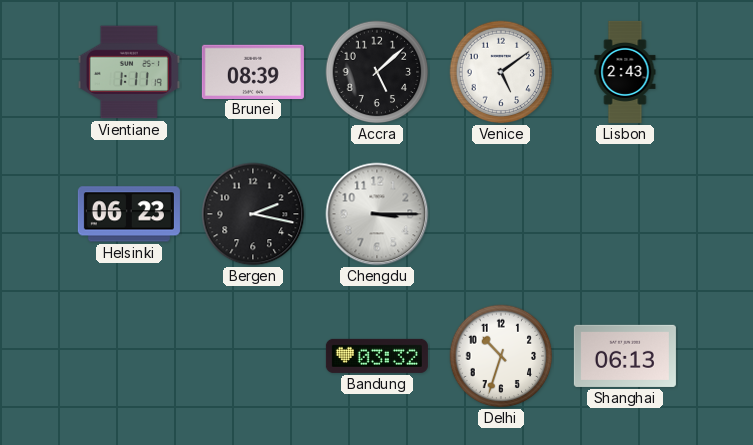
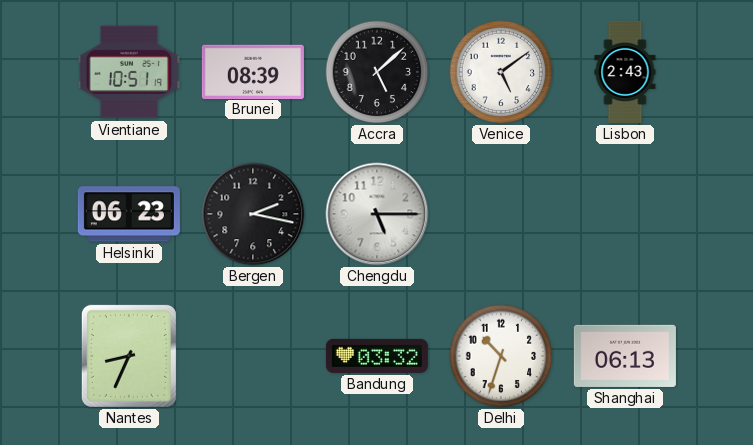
Vientiane: 1:11 -> 10:51
Chengdu: 3:15 -> 5:15
Nantes: none -> 8:34
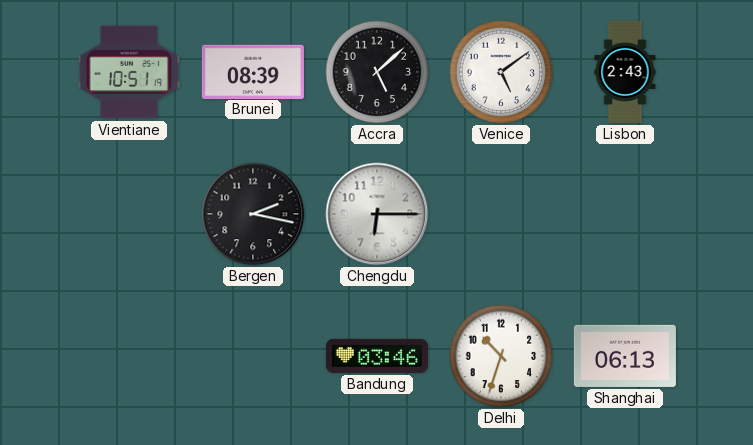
Helsinki: 06:23 -> none
Chengdu: 5:15 -> 6:15
Nantes: 8:34 -> none
Bandung: 03:32 -> 03:46
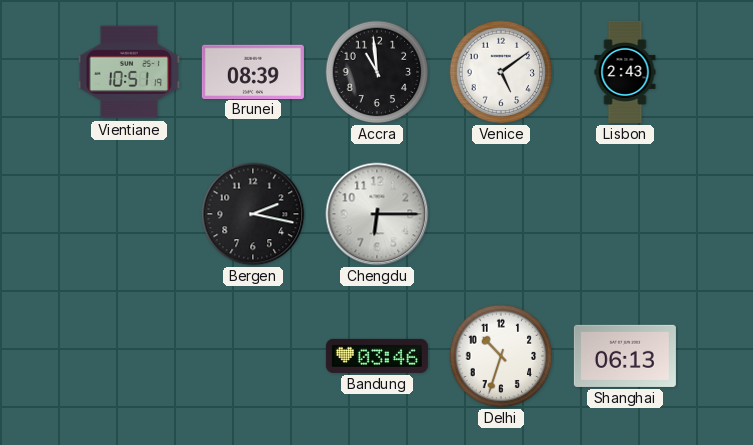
Accra: 5:08 -> 10:59
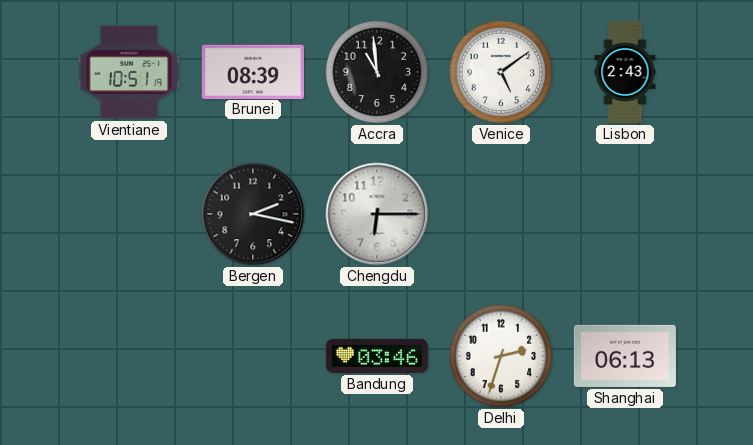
Delhi: 10:33 -> 2:33
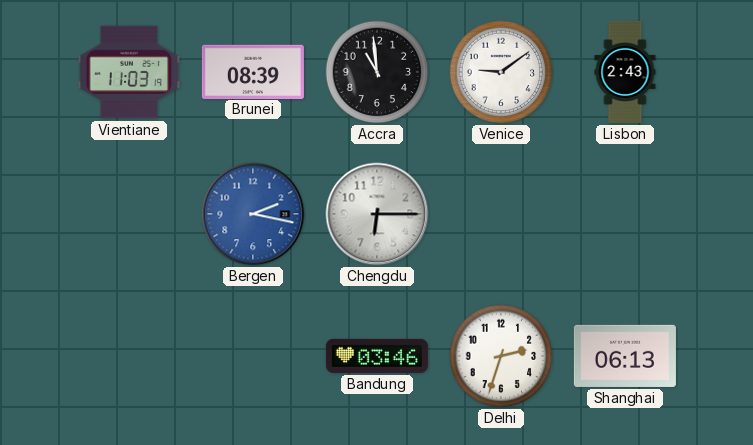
Vientiane: 10:51 -> 11:03
Venice: 5:09 -> 9:09
Bergen dial: black -> blue
